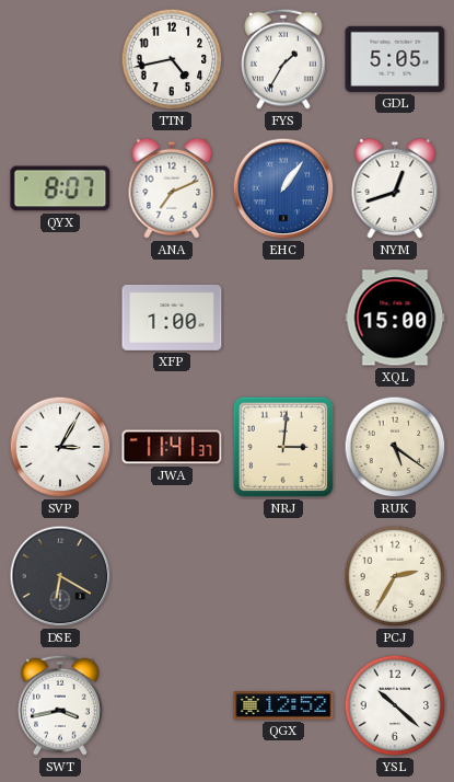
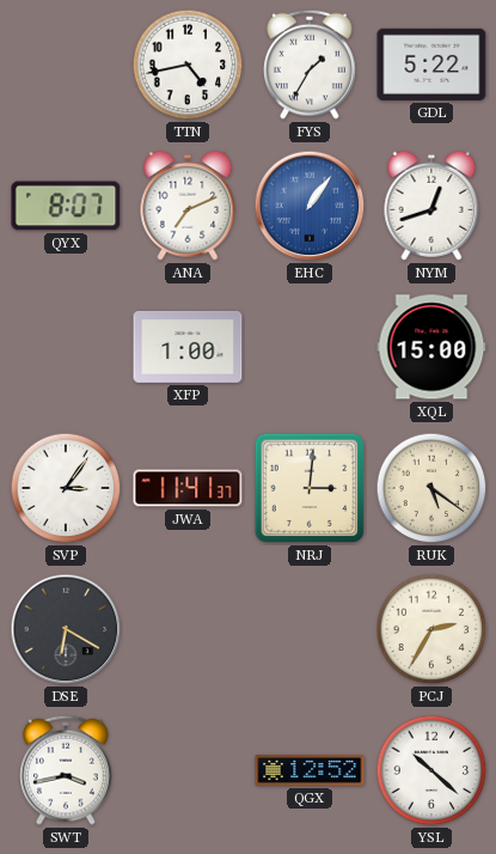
GDL: 5:05 -> 5:22
SVP: 3:05 -> 3:06
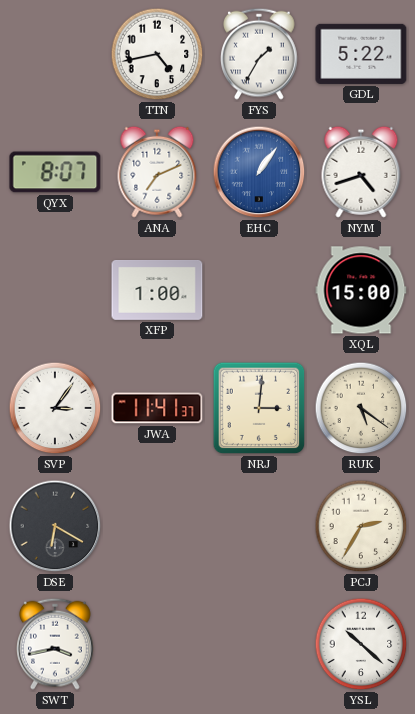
NYM: 12:42 -> 4:42
QGX: 12:52 -> none
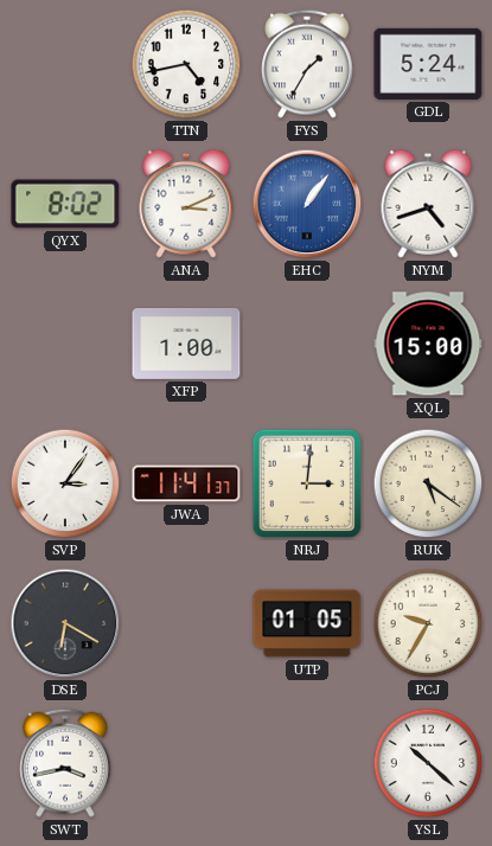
GDL: 5:22 -> 5:24
QYX: 8:07 -> 8:02
ANA: 7:11 -> 3:11
UTP: none -> 01:05
PCJ: 2:35 -> 9:35
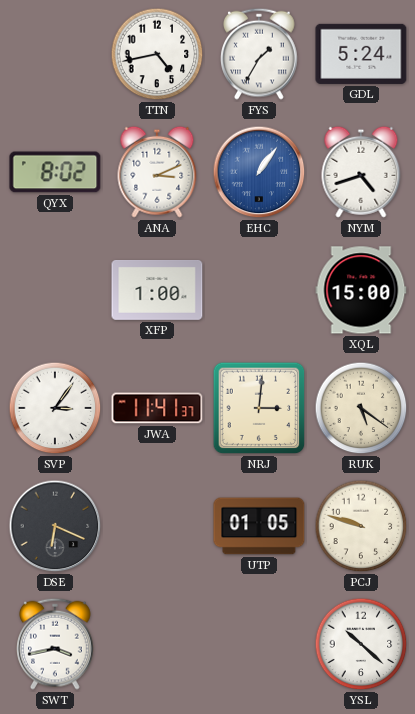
DSE: 6:20 -> 6:19
PCJ: 9:35 -> 9:48
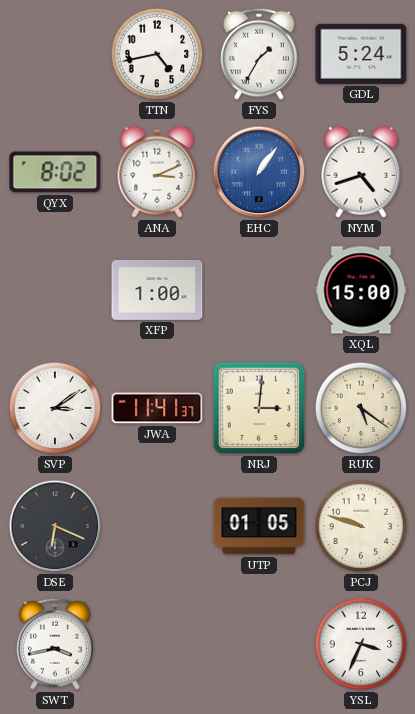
SVP: 3:06 -> 3:09
YSL: 10:22 -> 3:34
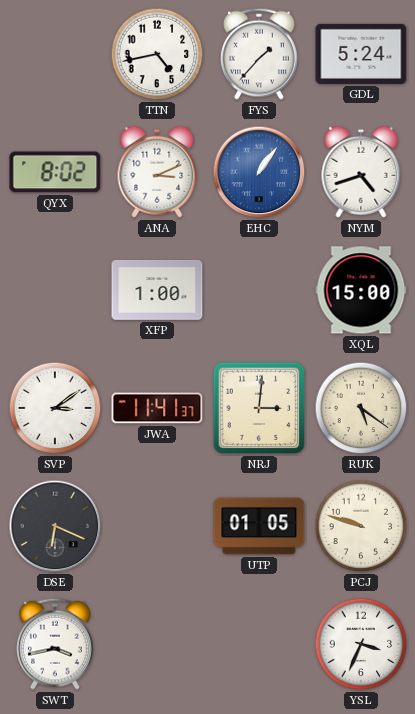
FYS: 1:35 -> 1:37
